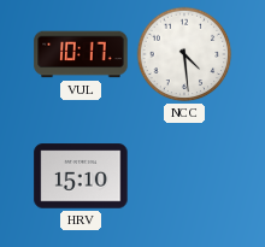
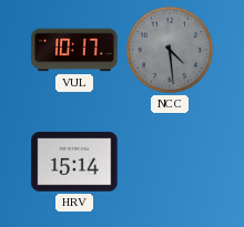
NCC dial: white -> grey
HRV: 15:10 -> 15:14
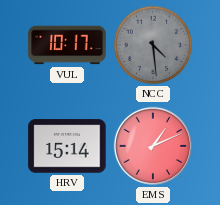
EMS: none -> 1:11
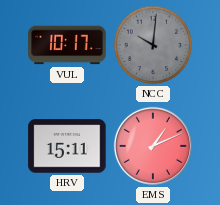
NCC: 4:29 -> 10:01
HRV: 15:14 -> 15:11
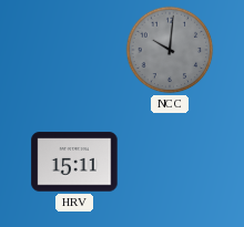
VUL: 10:17 -> none
EMS: 1:11 -> none
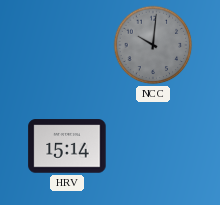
HRV: 15:11 -> 15:14
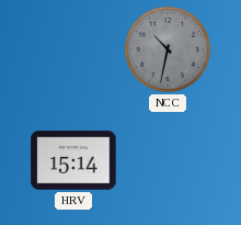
NCC: 10:01 -> 10:32
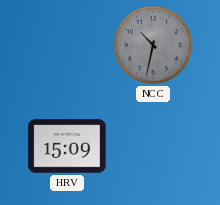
HRV: 15:14 -> 15:09
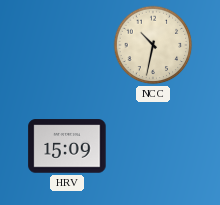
NCC dial: grey -> cream
